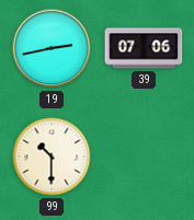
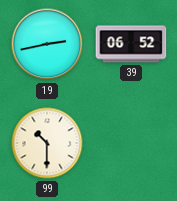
39: 07:06 -> 06:52
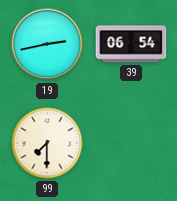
39: 06:52 -> 06:54
99: 10:30 -> 7:30
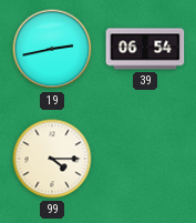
99: 7:30 -> 4:15
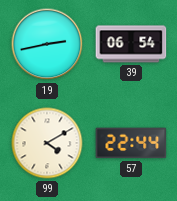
99: 4:15 -> 4:10
57: none -> 22:44
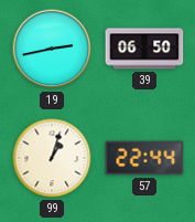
39: 06:54 -> 06:50
99: 4:10 -> 1:03
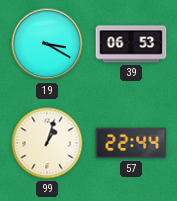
19: 2:43 -> 3:20
39: 06:50 -> 06:53
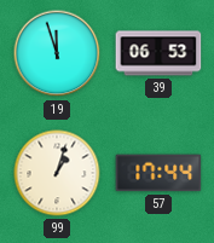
19: 3:20 -> 11:57
57: 22:44 -> 17:44
